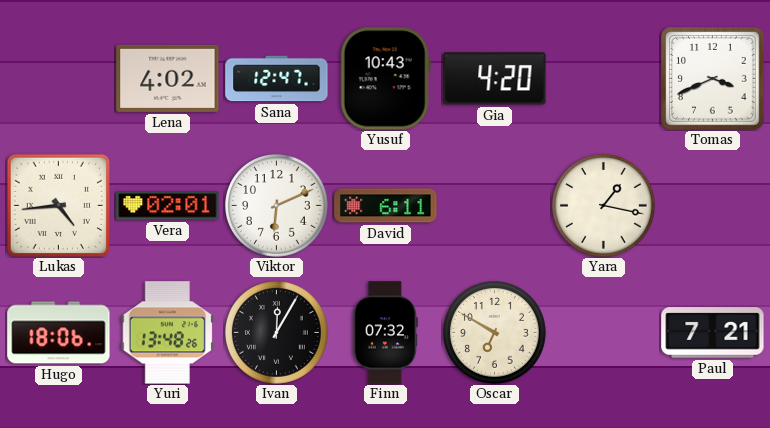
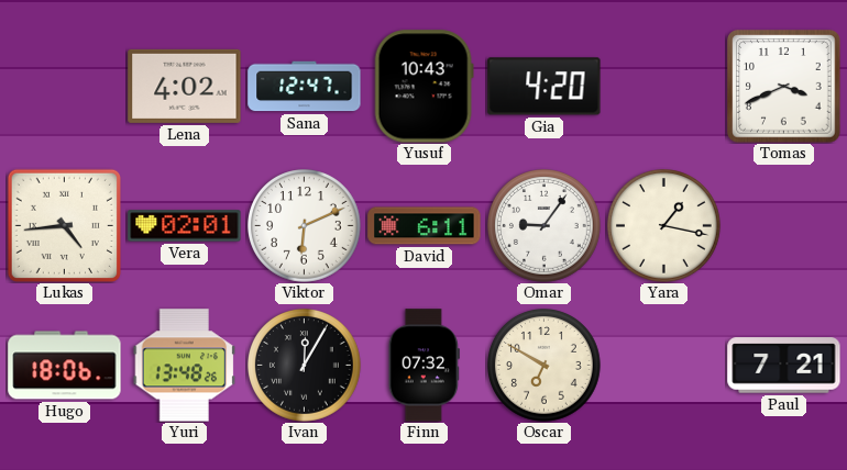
Omar: none -> 9:06
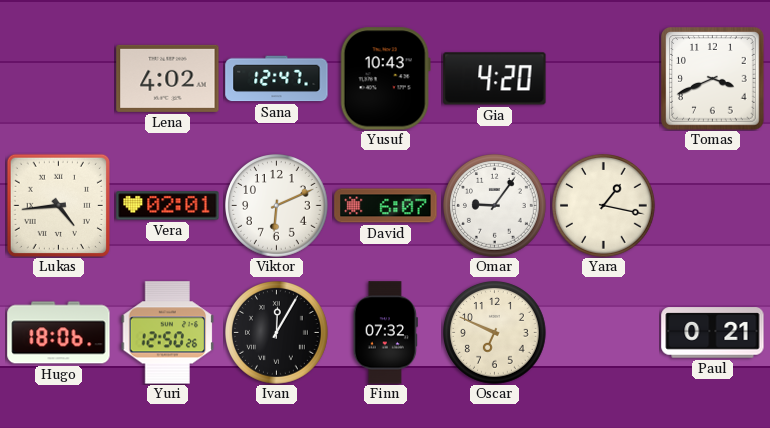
David: 6:11 -> 6:07
Yuri: 13:48 -> 12:50
Oscar: 6:50 -> 6:49
Paul: 7:21 -> 0:21
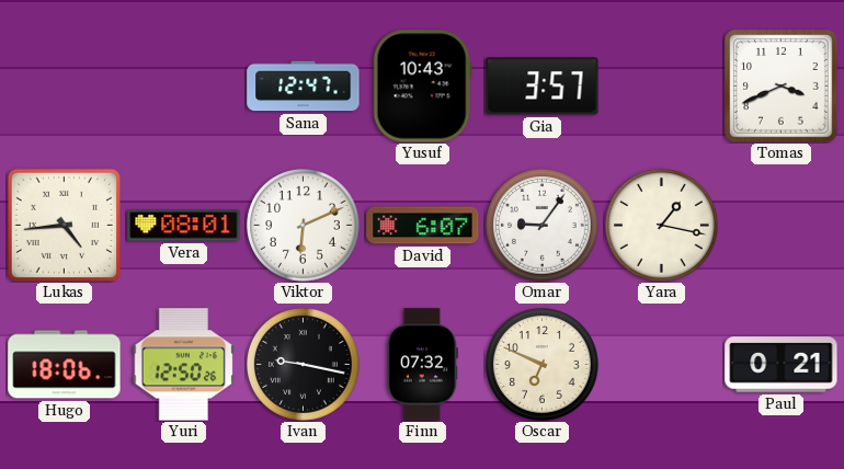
Lena: 4:02 -> none
Gia: 4:20 -> 3:57
Vera: 02:01 -> 08:01
Ivan: 12:05 -> 9:17
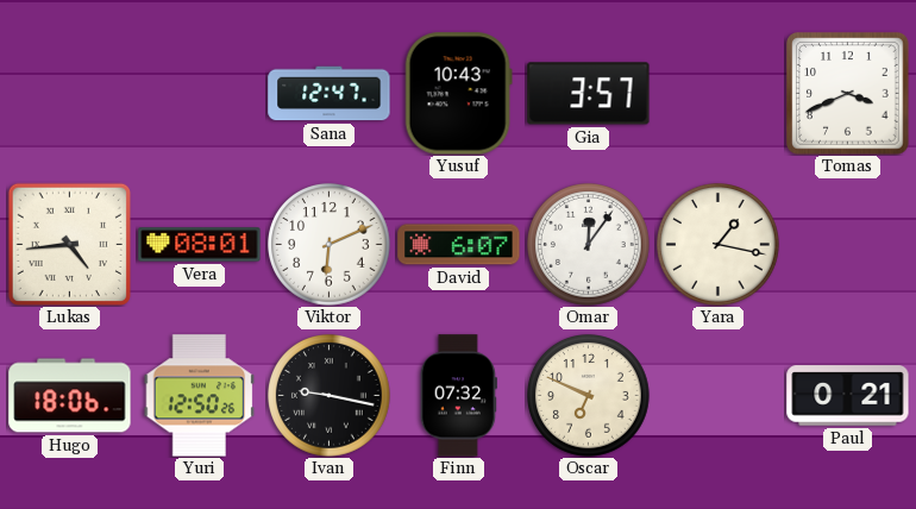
Omar: 9:06 -> 12:06
